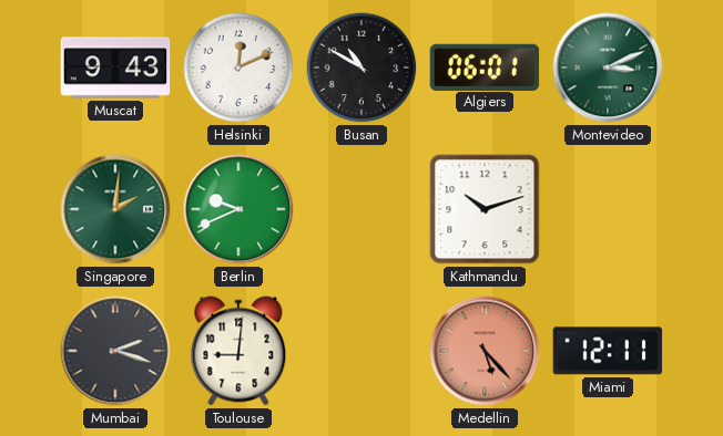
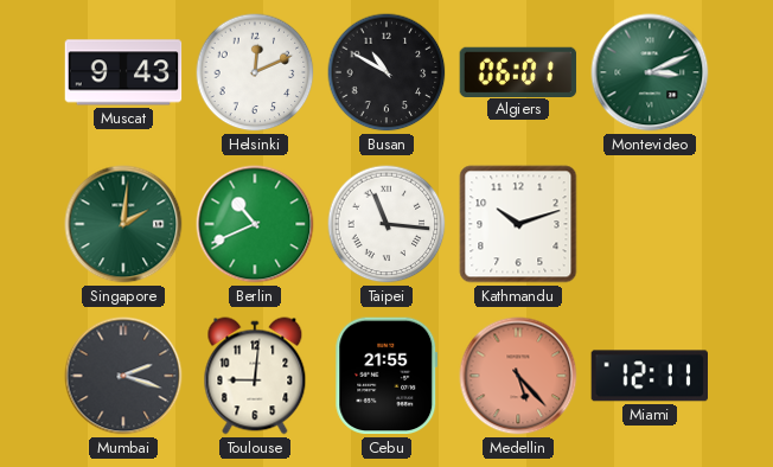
Berlin: 9:41 -> 10:41
Taipei: none -> 11:16
Cebu: none -> 21:55
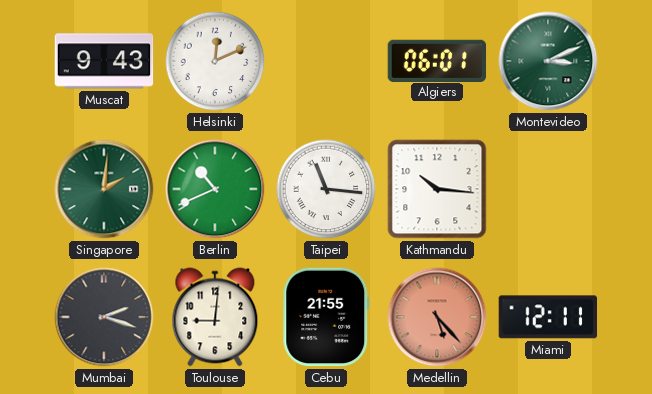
Busan: 10:50 -> none
Kathmandu: 10:12 -> 10:16
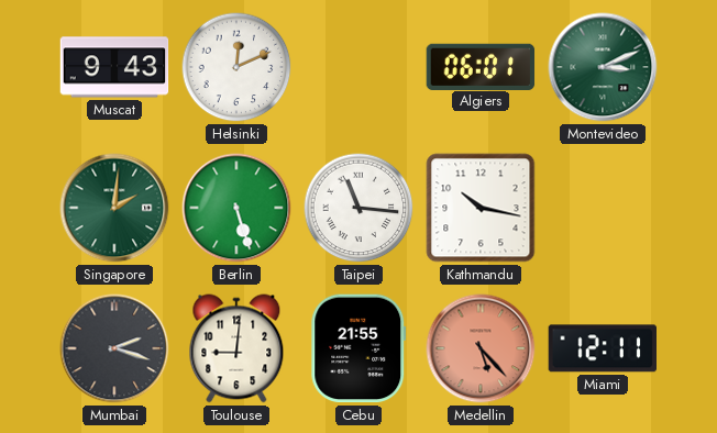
Berlin: 10:41 -> 5:27
Kathmandu: 10:16 -> 10:17
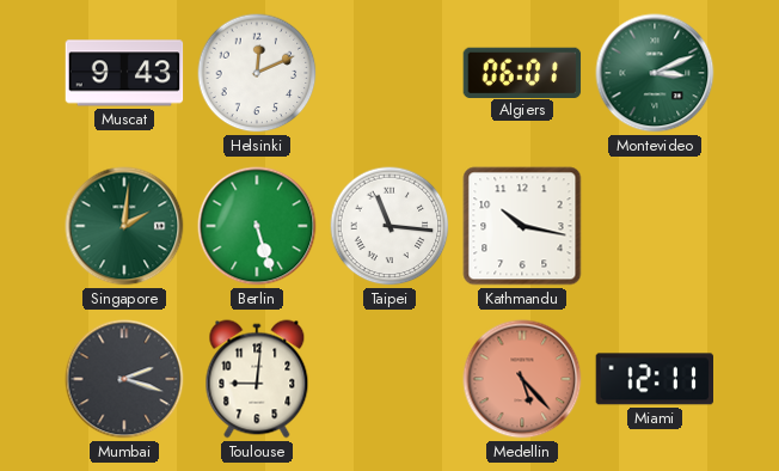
Cebu: 21:55 -> none
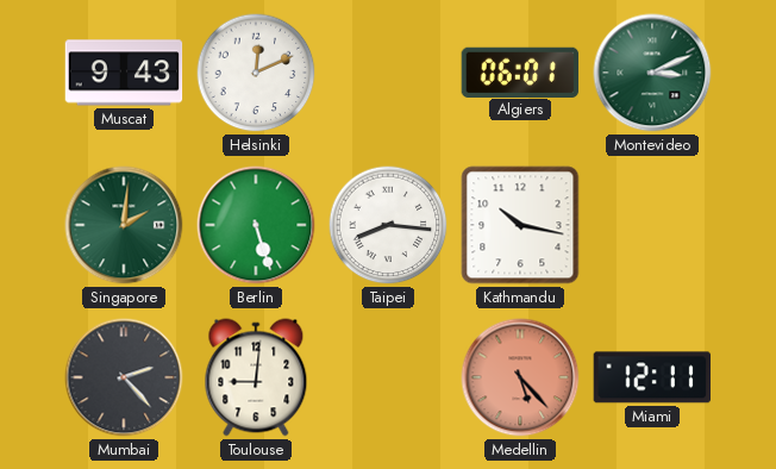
Taipei: 11:16 -> 8:16
Mumbai: 2:18 -> 2:23
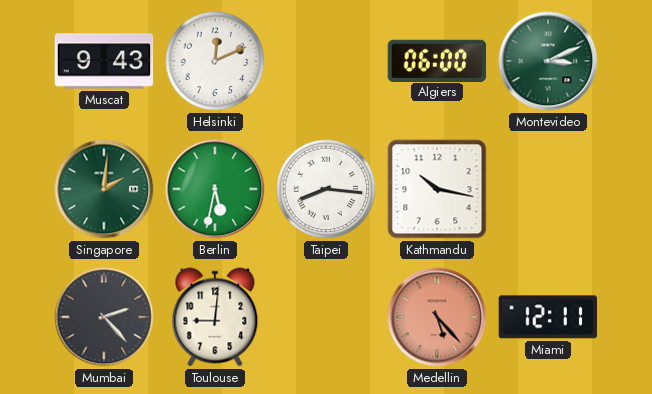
Algiers: 06:01 -> 06:00
Berlin: 5:27 -> 5:32
